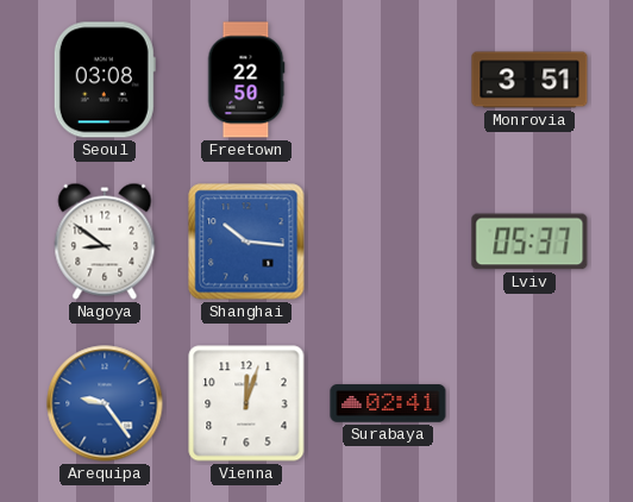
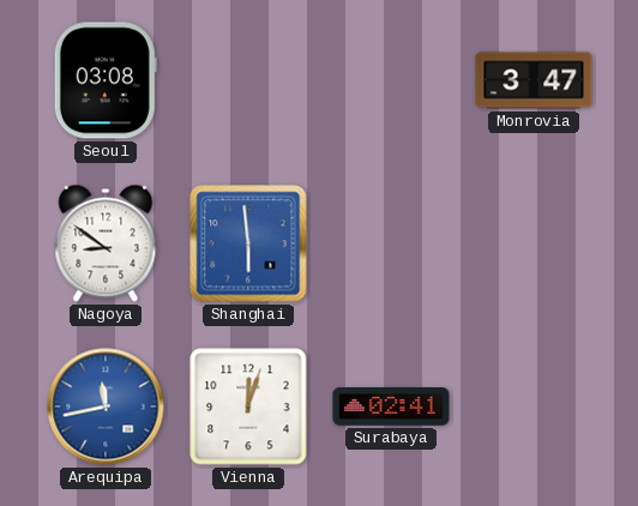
Freetown: 22:50 -> none
Monrovia: 3:51 -> 3:47
Shanghai: 10:16 -> 5:59
Lviv: 05:37 -> none
Arequipa: 9:24 -> 11:43
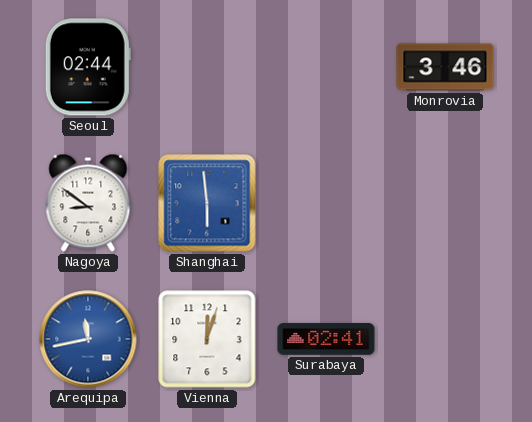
Seoul: 03:08 -> 02:44
Monrovia: 3:47 -> 3:46
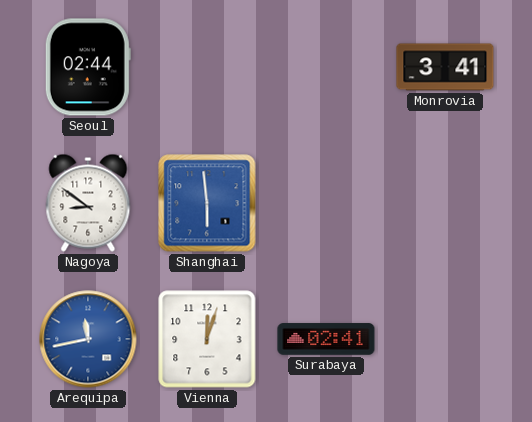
Monrovia: 3:46 -> 3:41
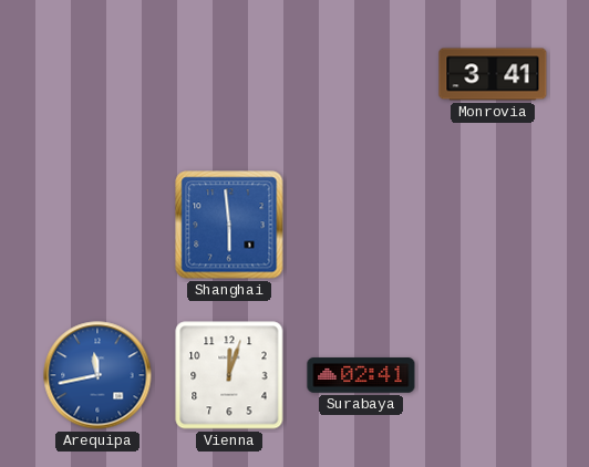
Seoul: 02:44 -> none
Nagoya: 8:51 -> none
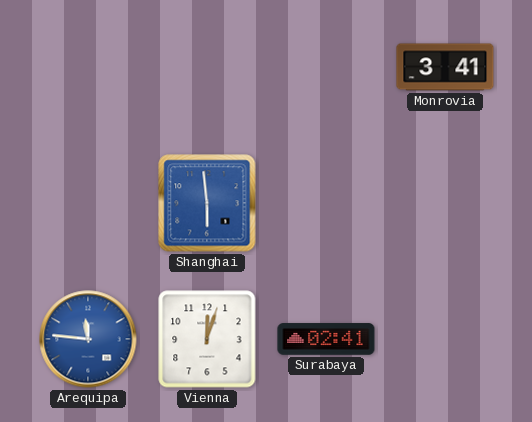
Arequipa: 11:43 -> 11:46
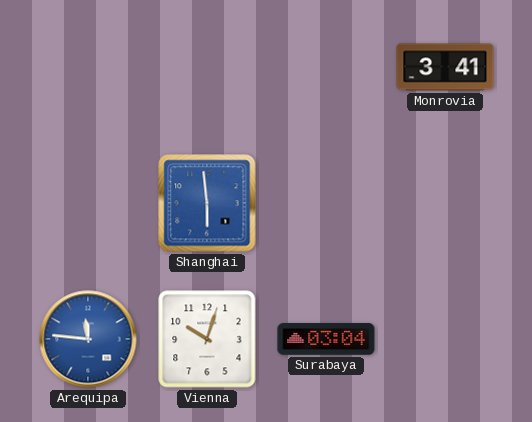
Vienna: 12:03 -> 10:03
Surabaya: 02:41 -> 03:04
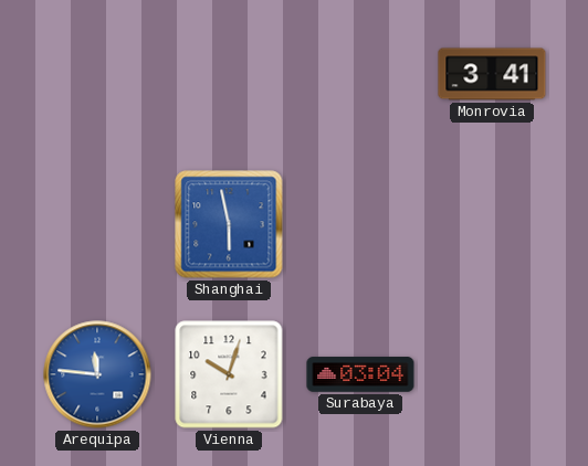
Shanghai: 5:59 -> 5:58
